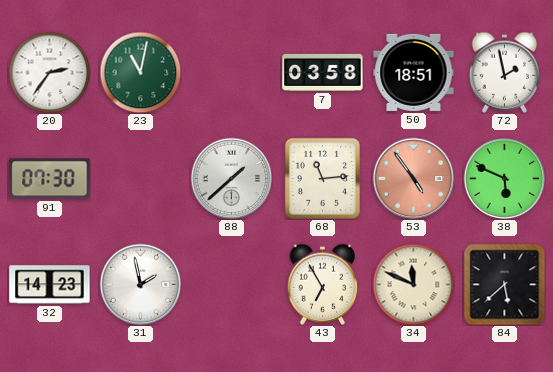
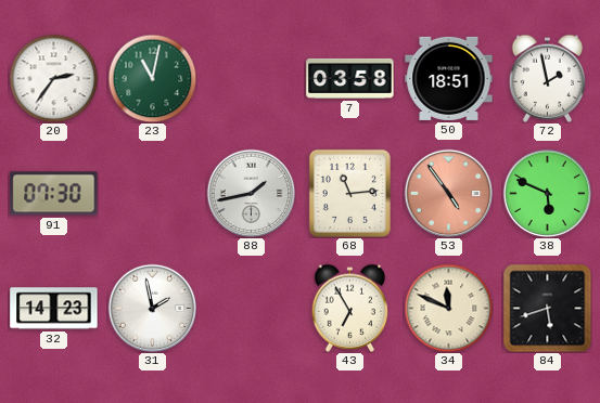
88: 1:38 -> 1:43
84: 5:38 -> 5:42
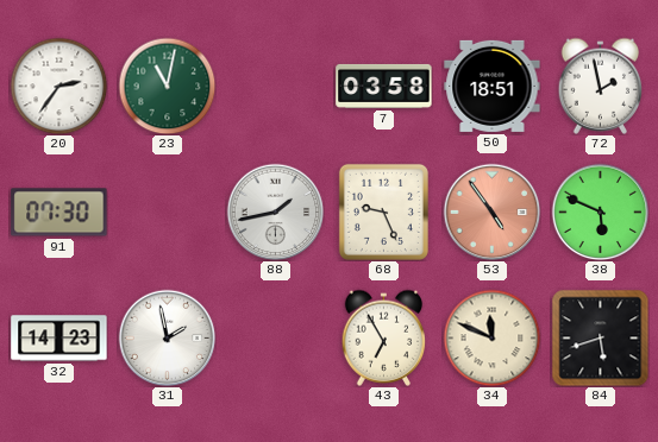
68: 11:14 -> 9:26
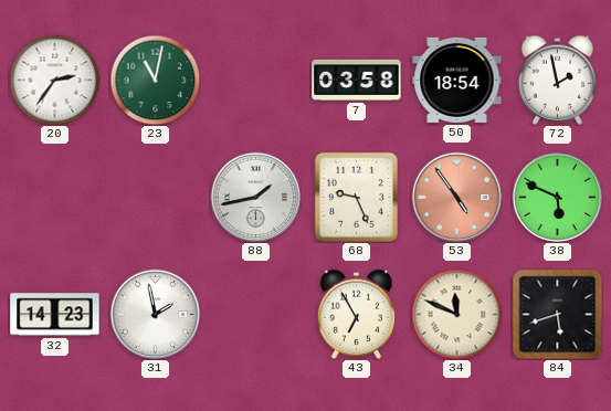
50: 18:51 -> 18:54
91: 07:30 -> none
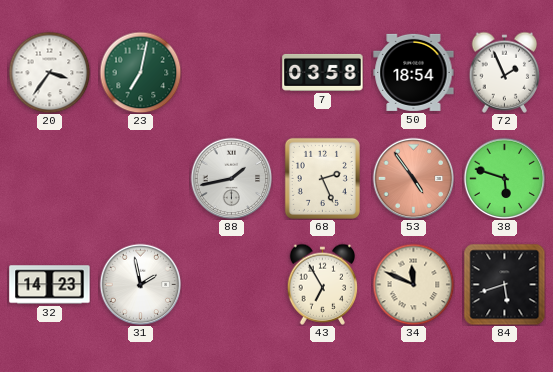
20: 2:36 -> 3:36
23: 11:02 -> 7:02
72: 1:58 -> 1:56
68: 9:26 -> 2:26
38: 5:49 -> 5:48
